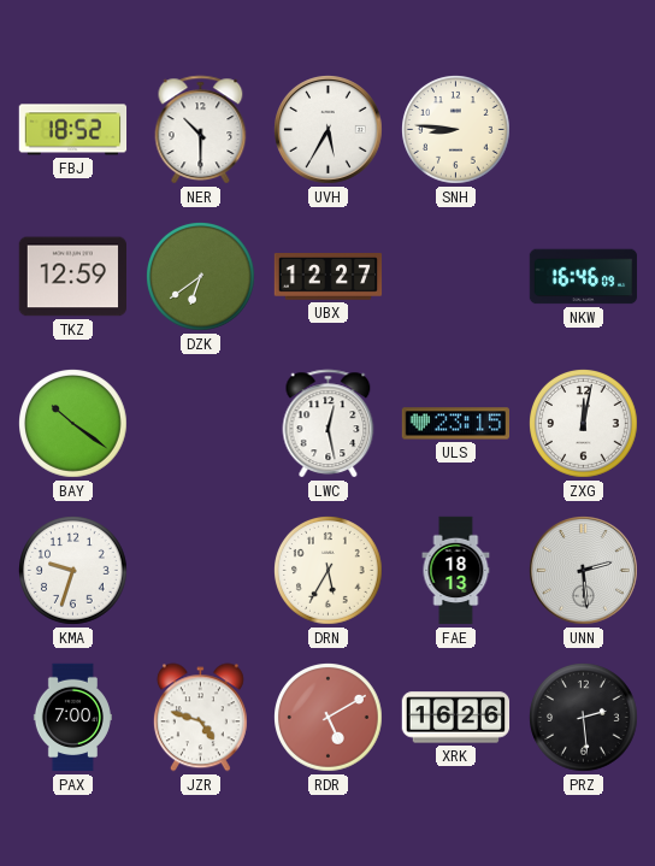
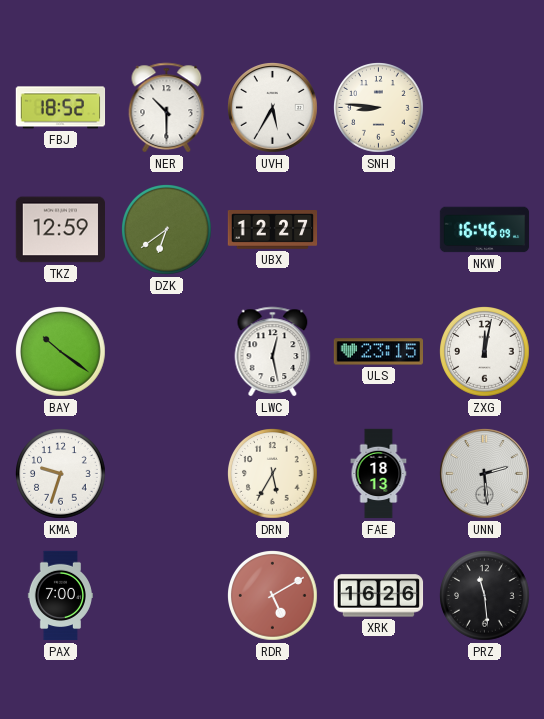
JZR: 4:48 -> none
PRZ: 2:29 -> 11:29
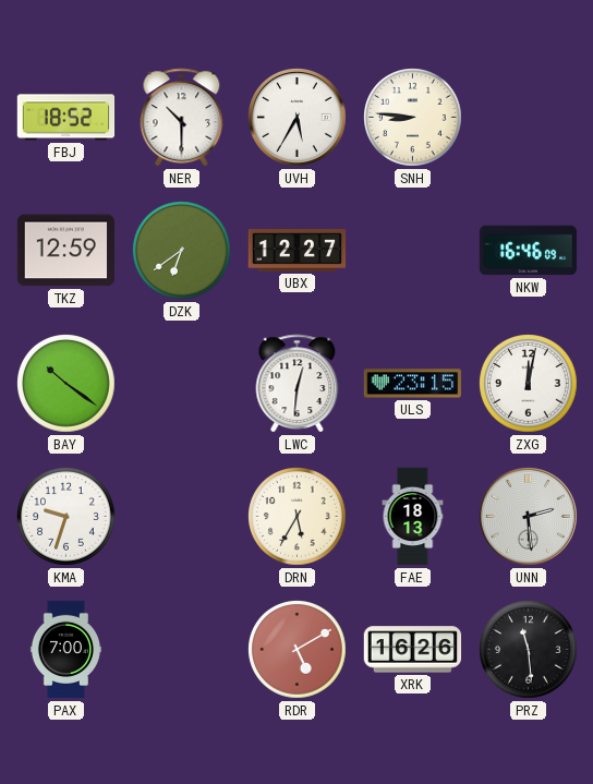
LWC: 12:28 -> 12:31
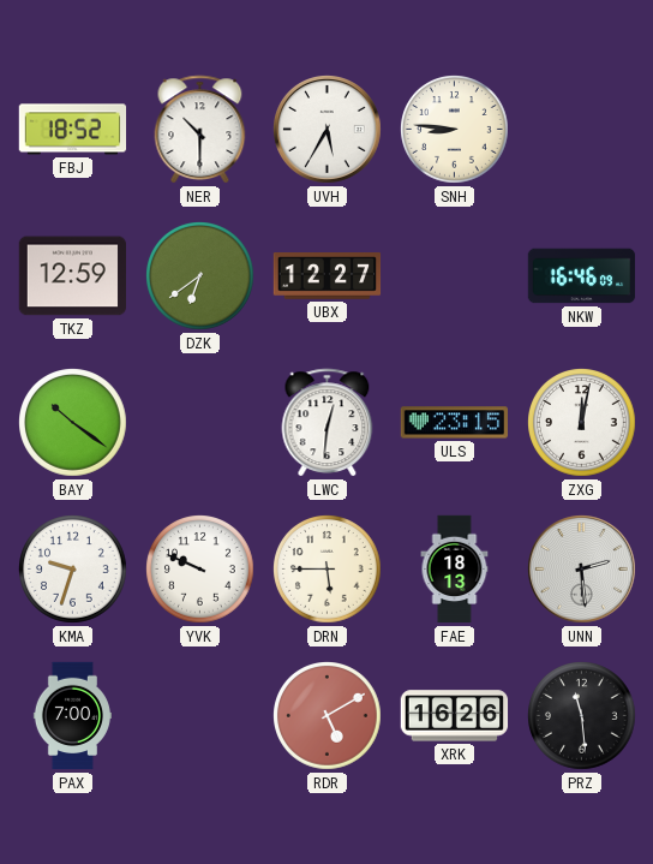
YVK: none -> 9:49
DRN: 5:35 -> 5:45
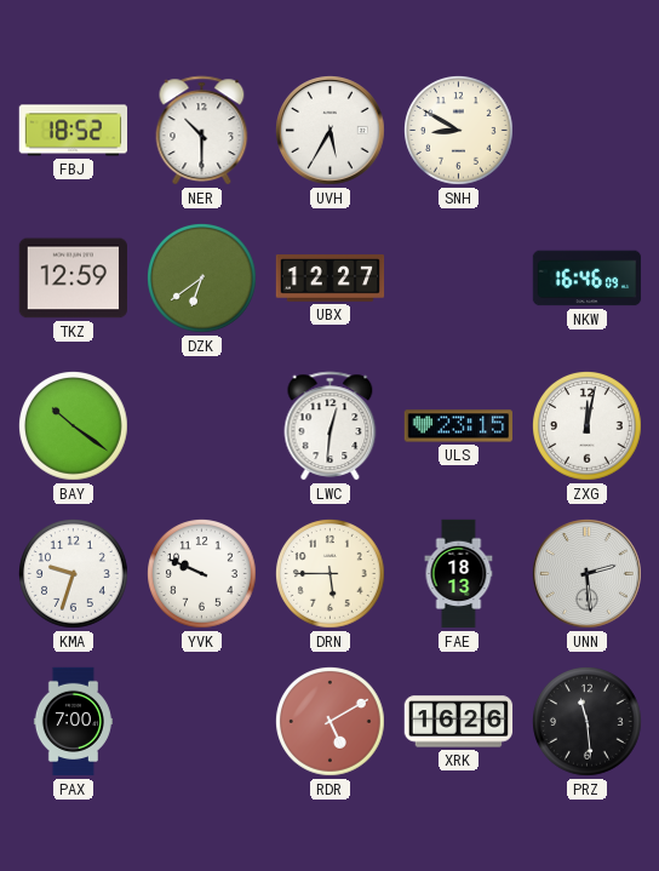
SNH: 8:46 -> 8:50
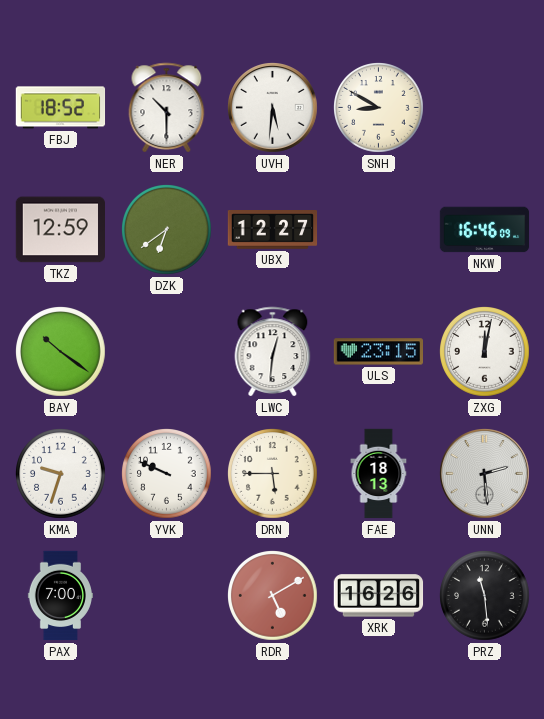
UVH: 5:35 -> 5:31
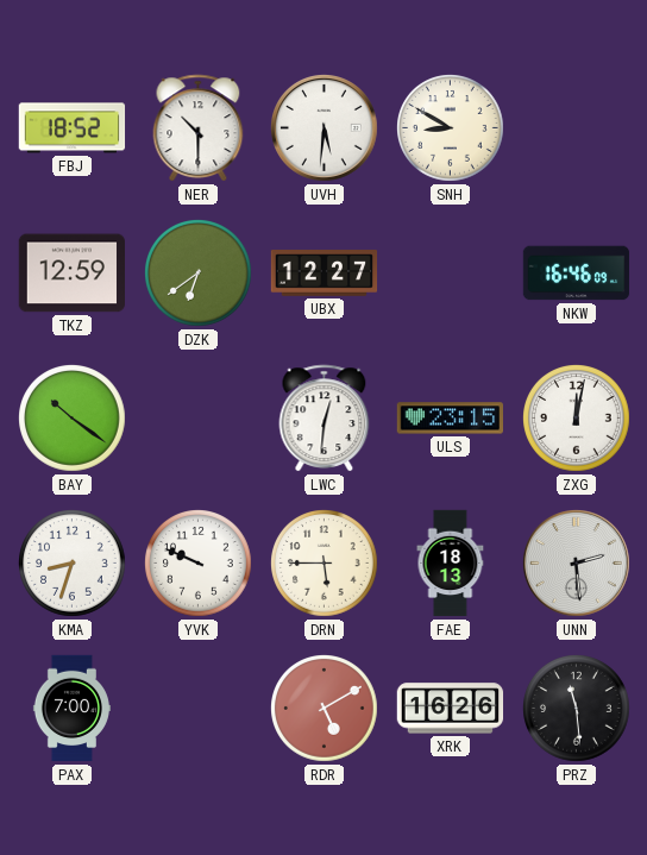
KMA: 9:33 -> 8:33
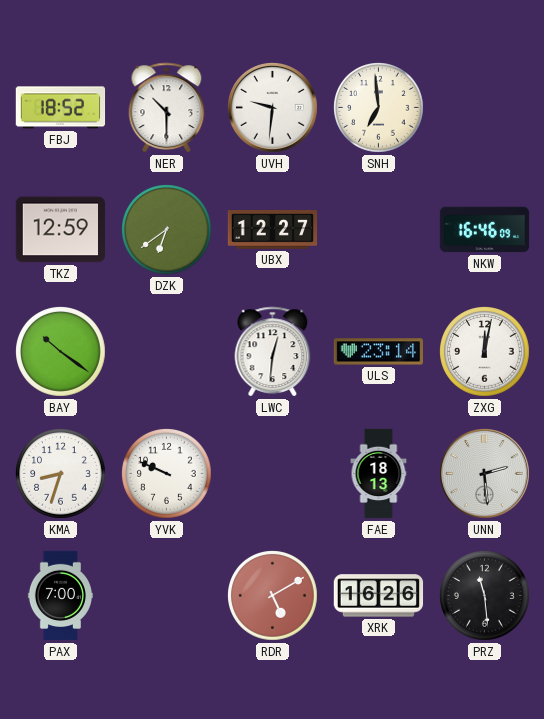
UVH: 5:31 -> 9:31
SNH: 8:50 -> 6:59
ULS: 23:15 -> 23:14
DRN: 5:45 -> none
